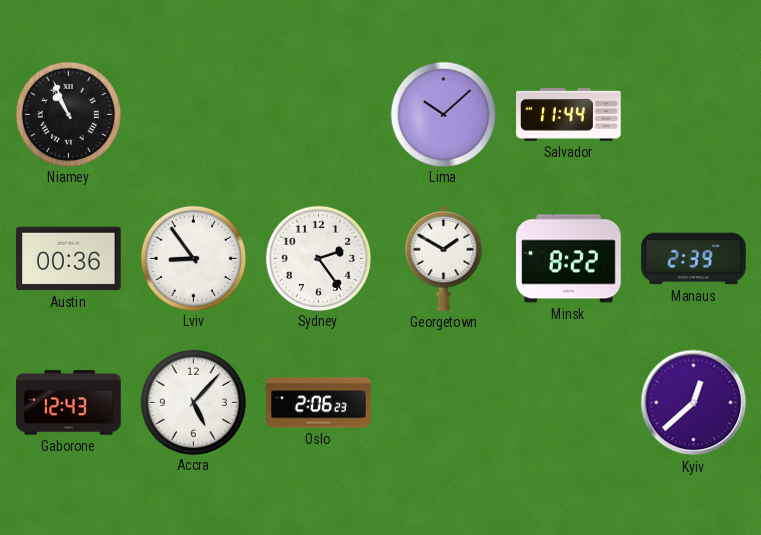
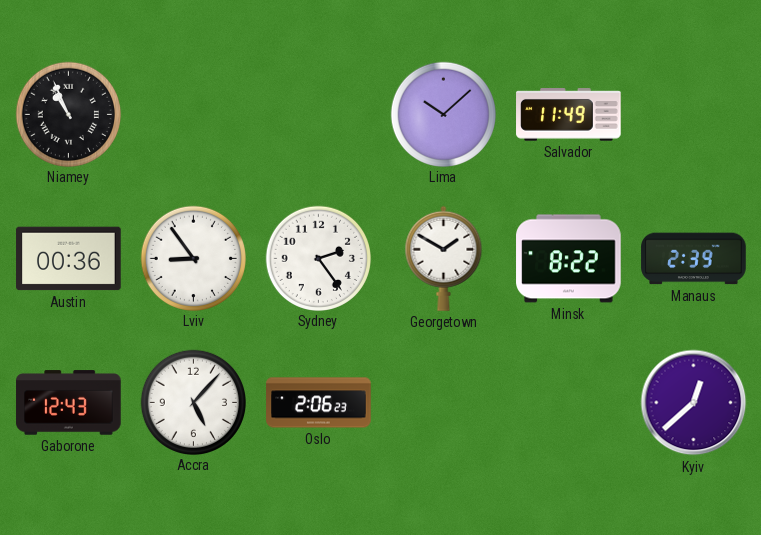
Salvador: 11:44 -> 11:49
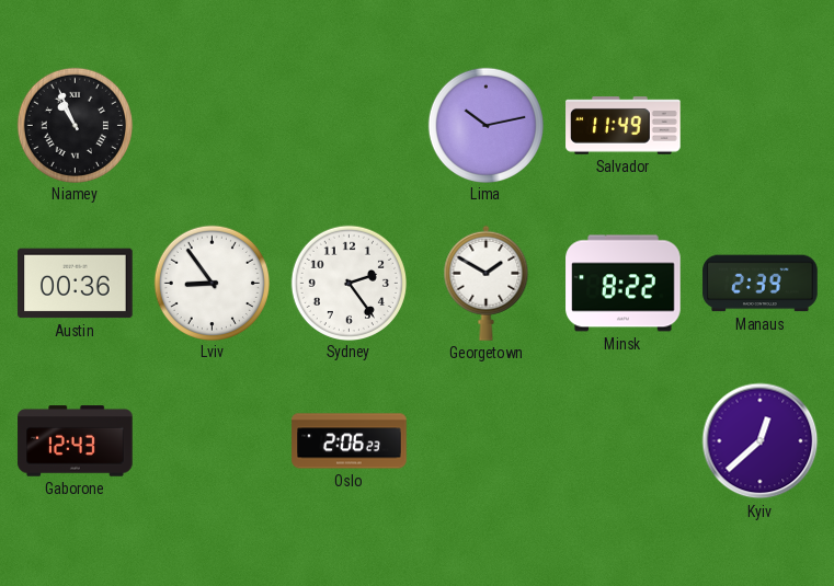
Lima: 10:08 -> 10:13
Accra: 5:07 -> none
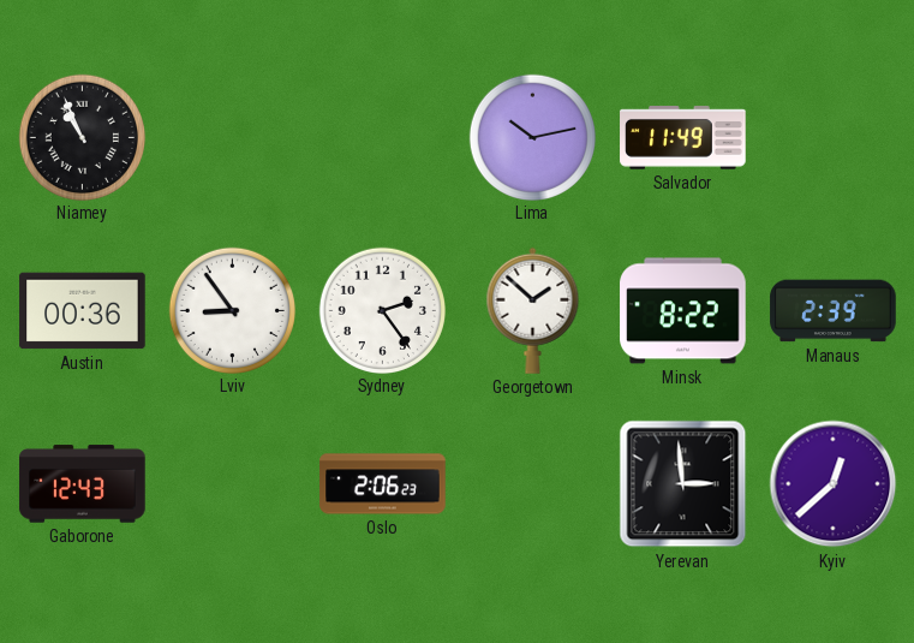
Georgetown: 1:50 -> 1:52
Yerevan: none -> 2:59
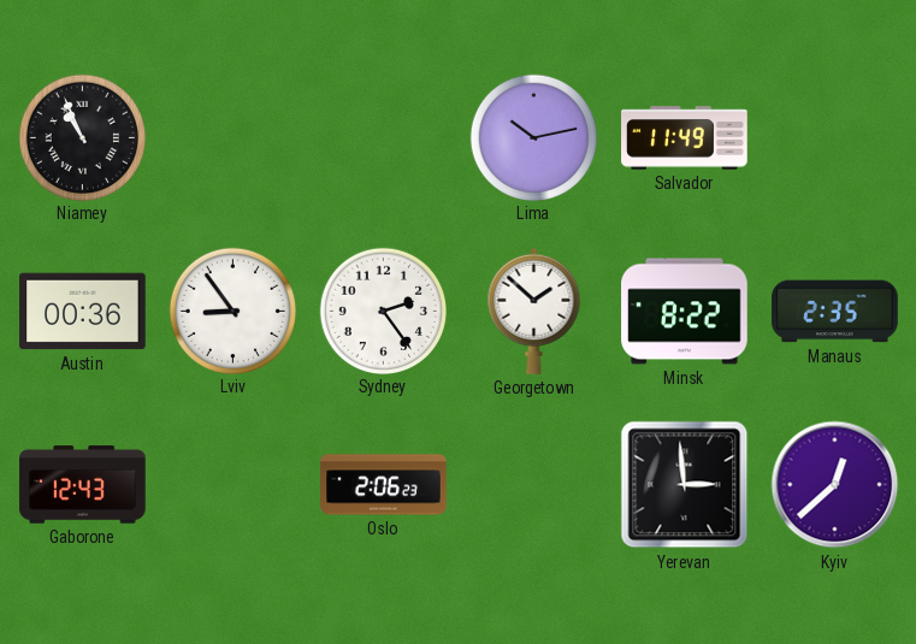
Manaus: 2:39 -> 2:35
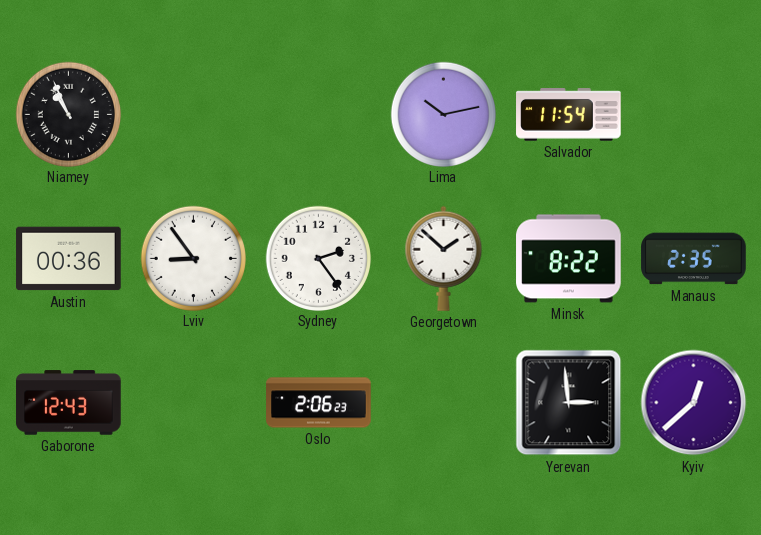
Salvador: 11:49 -> 11:54
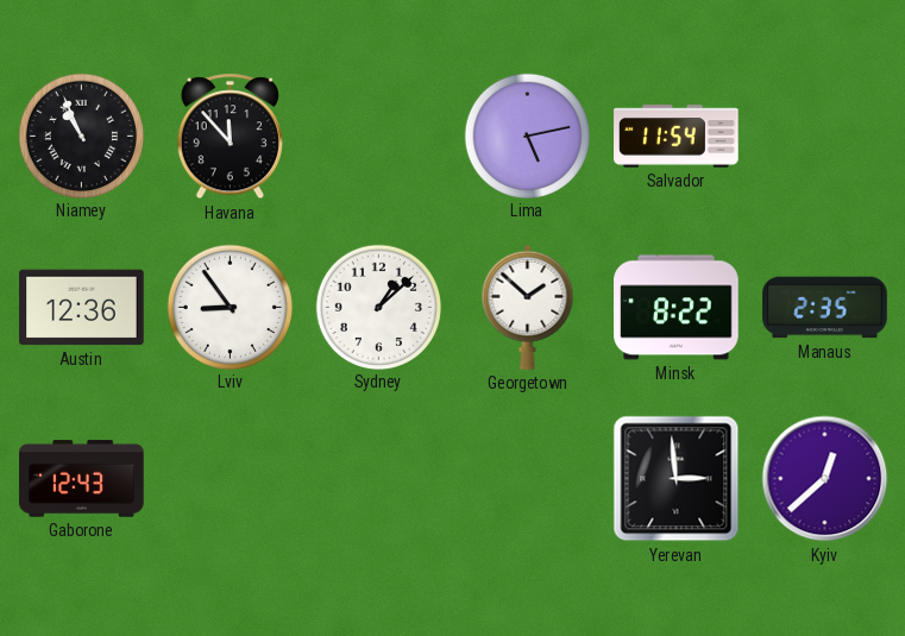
Havana: none -> 11:53
Lima: 10:13 -> 5:13
Austin: 00:36 -> 12:36
Sydney: 2:24 -> 1:08
Oslo: 2:06 -> none
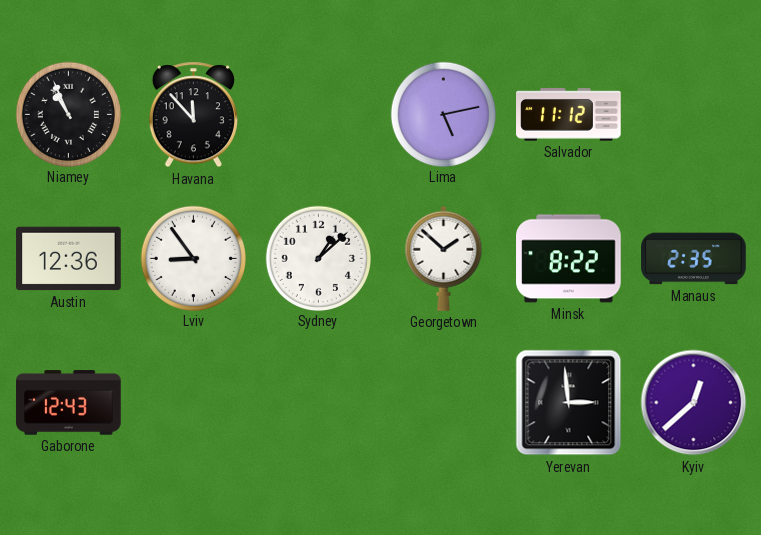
Salvador: 11:54 -> 11:12
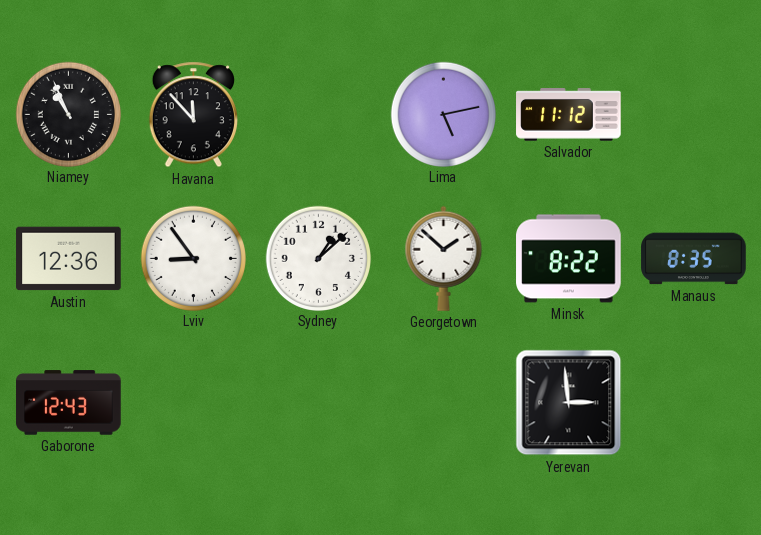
Manaus: 2:35 -> 8:35
Kyiv: 12:38 -> none
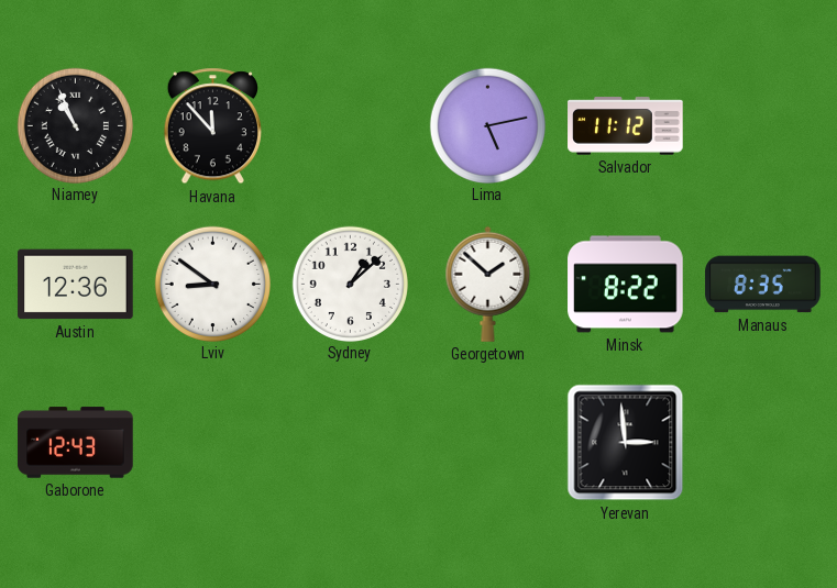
Lviv: 8:54 -> 8:51
